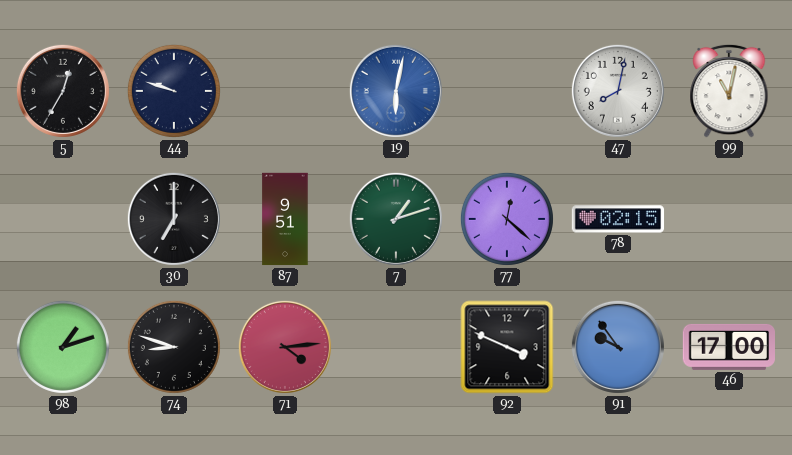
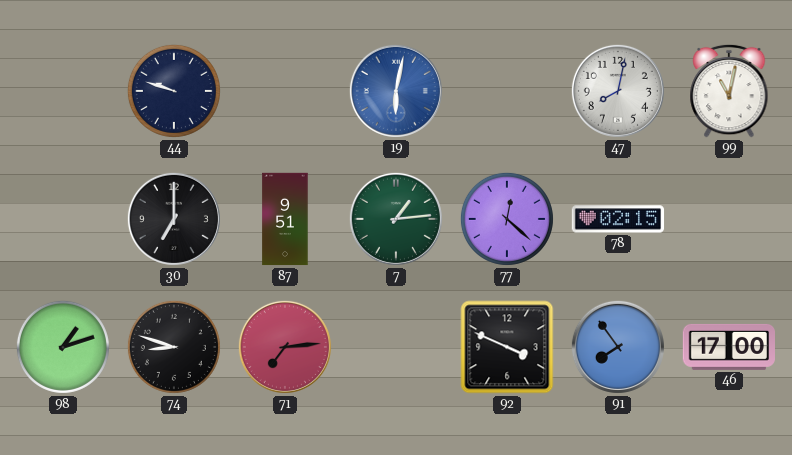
5: 12:35 -> none
7: 1:12 -> 1:14
71: 4:14 -> 7:14
91: 9:54 -> 7:54
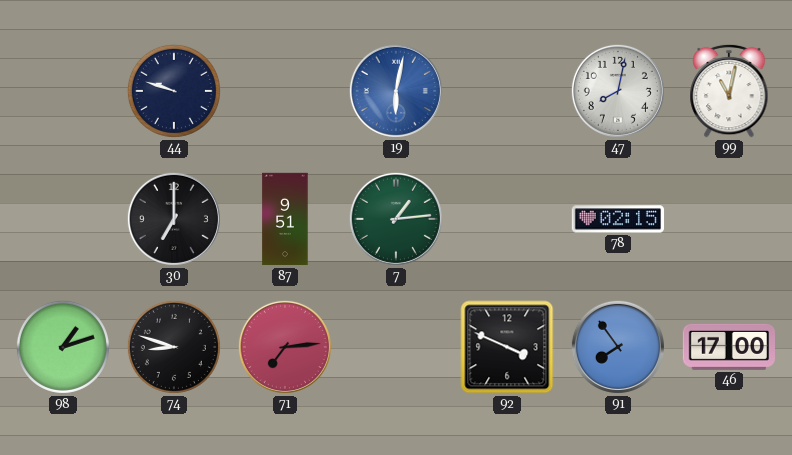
77: 12:22 -> none
